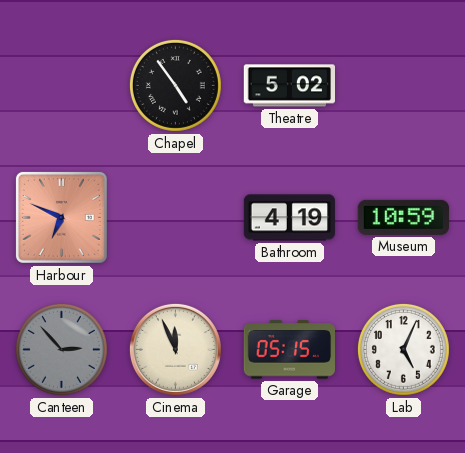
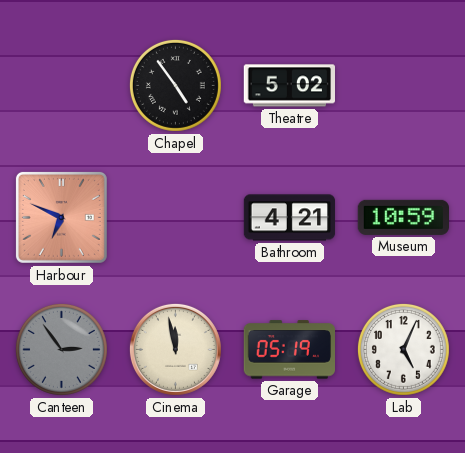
Bathroom: 4:19 -> 4:21
Canteen: 2:53 -> 2:54
Cinema: 11:56 -> 11:58
Garage: 05:15 -> 05:19
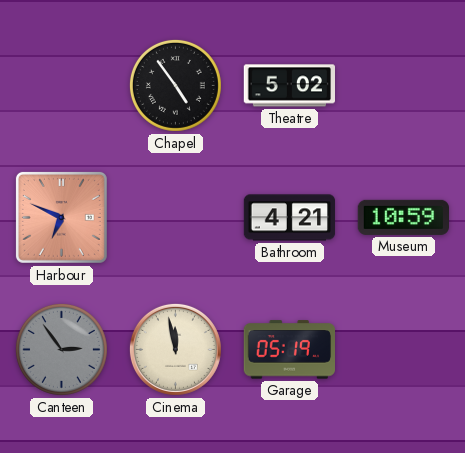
Lab: 5:04 -> none
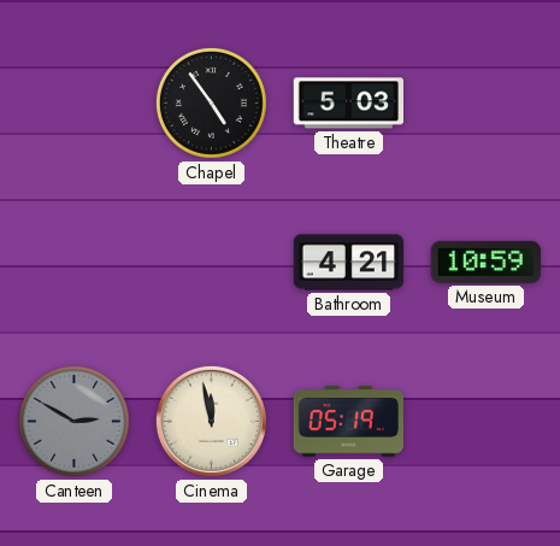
Theatre: 5:02 -> 5:03
Harbour: 6:49 -> none
Canteen: 2:54 -> 2:50
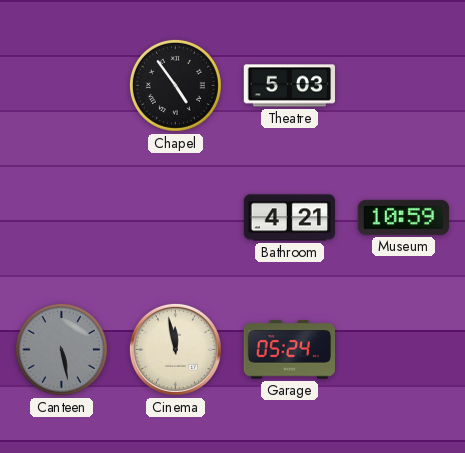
Canteen: 2:50 -> 5:28
Garage: 05:19 -> 05:24
